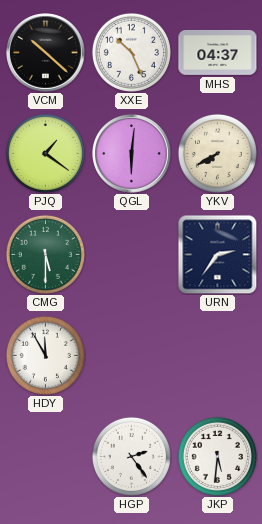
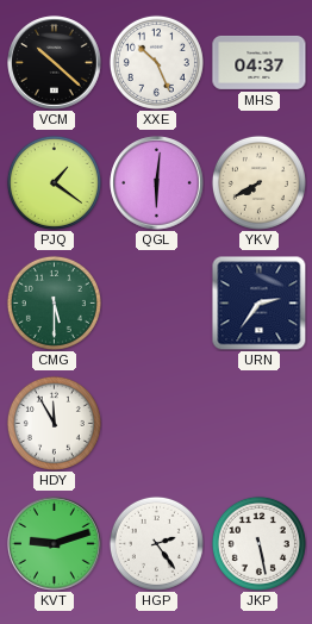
KVT: none -> 9:12
JKP: 5:31 -> 5:28
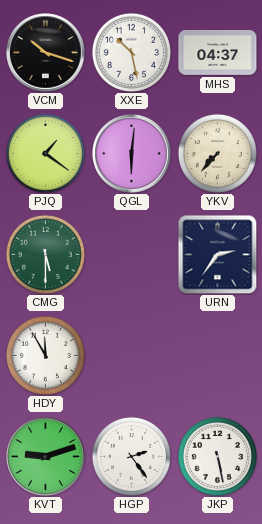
VCM: 10:22 -> 10:18
XXE: 10:26 -> 10:28
YKV: 7:40 -> 7:37
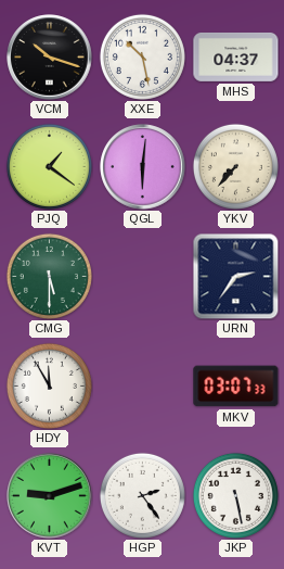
MKV: none -> 03:07
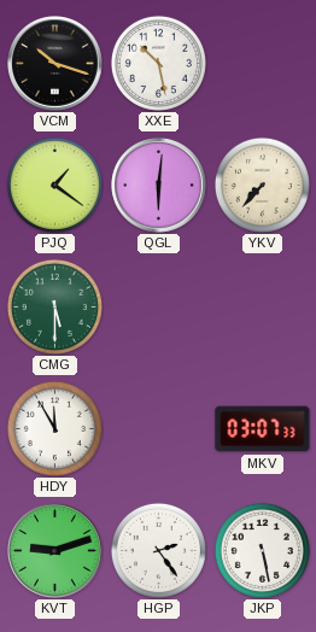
MHS: 04:37 -> none
URN: 2:36 -> none
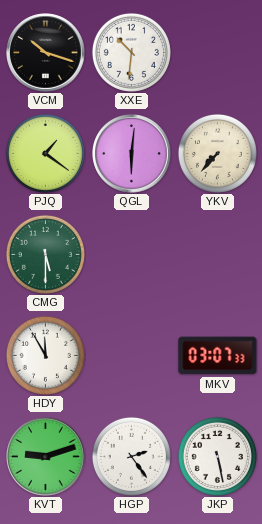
XXE: 10:28 -> 10:31
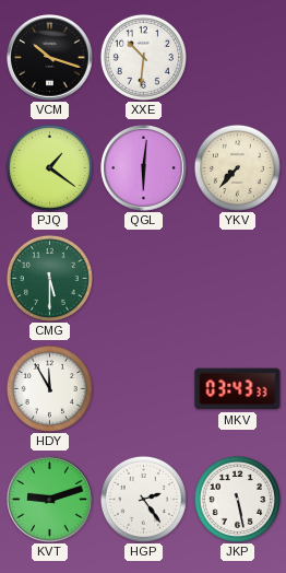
MKV: 03:07 -> 03:43
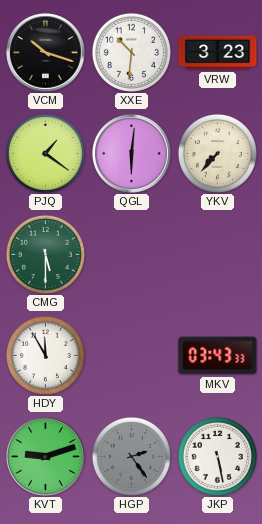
VRW: none -> 3:23
HGP dial: white -> grey
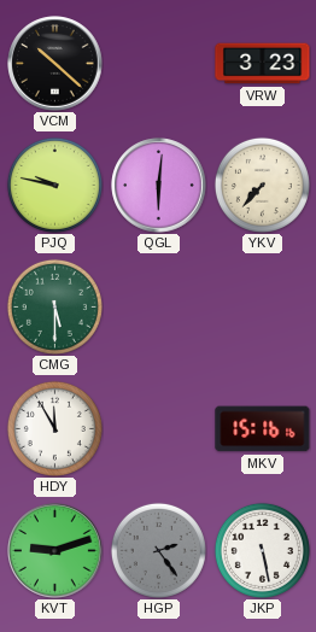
VCM: 10:18 -> 10:22
XXE: 10:31 -> none
PJQ: 1:21 -> 9:47
MKV: 03:43 -> 15:16
